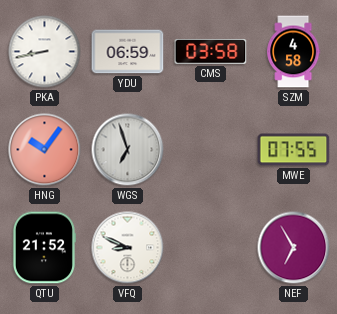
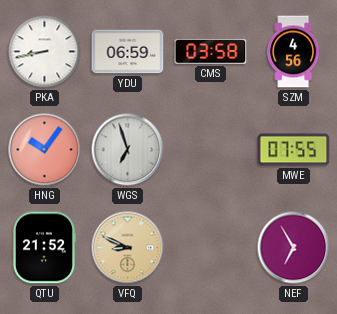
SZM: 4:58 -> 4:56
VFQ dial: white -> champagne
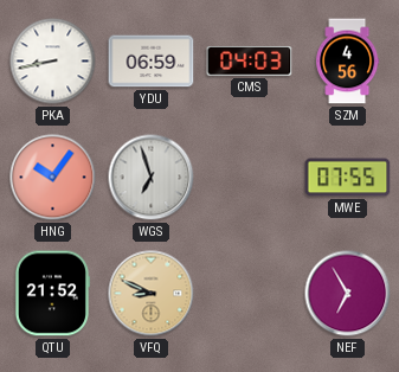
CMS: 03:58 -> 04:03
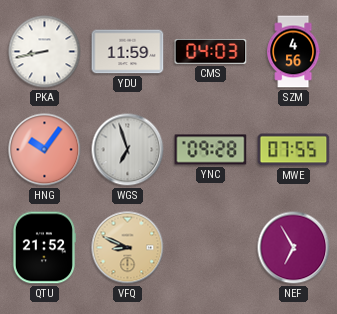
YDU: 06:59 -> 11:59
YNC: none -> 09:28
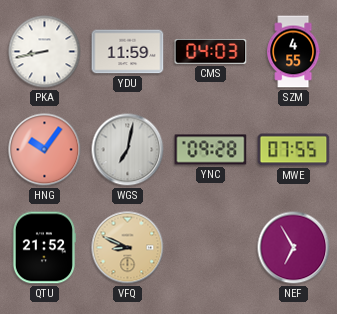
SZM: 4:56 -> 4:55
WGS: 6:57 -> 7:02
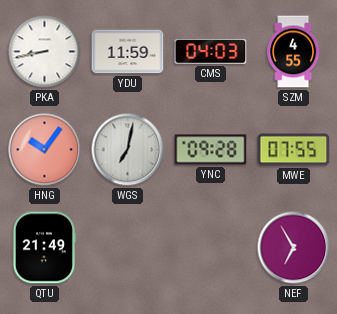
QTU: 21:52 -> 21:49
VFQ: 8:49 -> none
